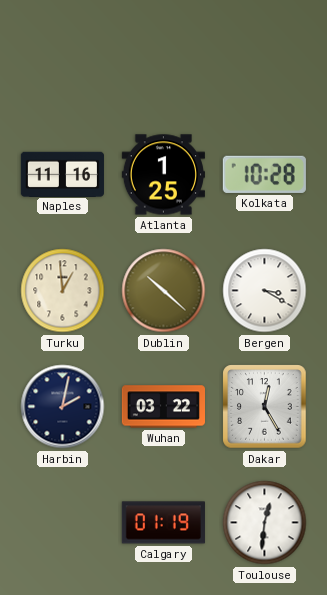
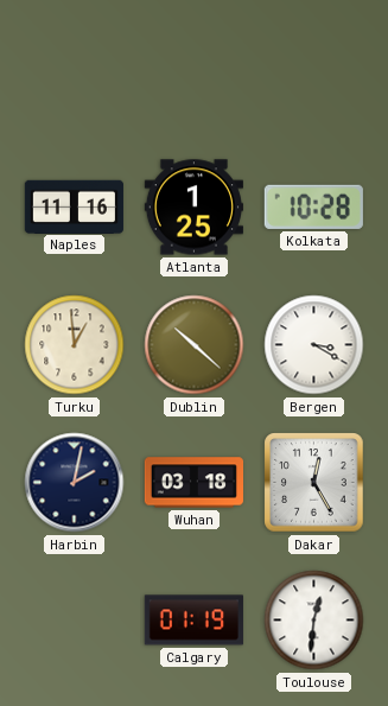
Wuhan: 03:22 -> 03:18
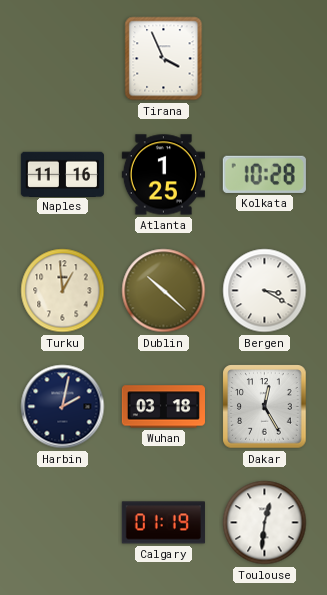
Tirana: none -> 3:56
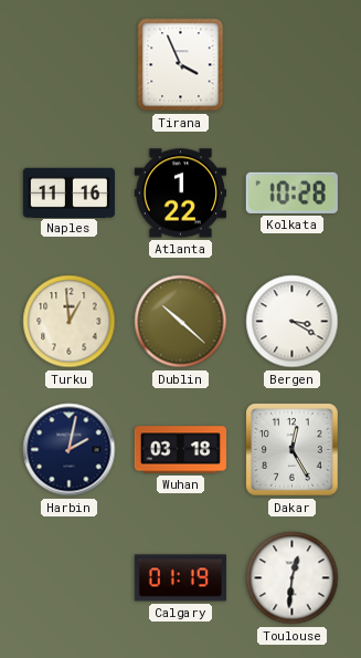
Atlanta: 1:25 -> 1:22
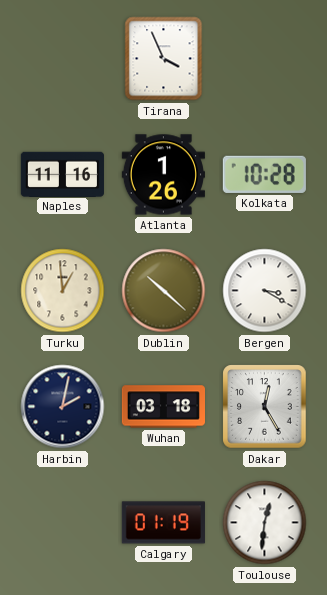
Atlanta: 1:22 -> 1:26
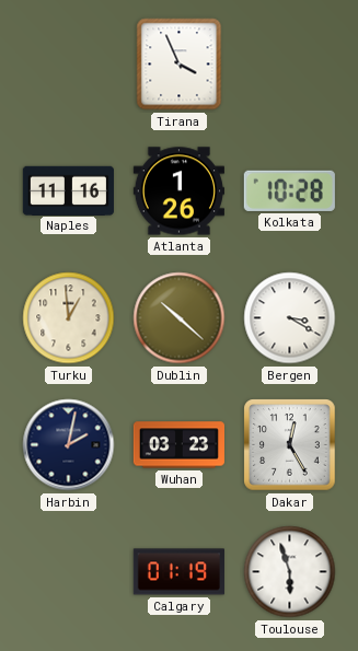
Wuhan: 03:18 -> 03:23
Toulouse: 12:31 -> 5:57
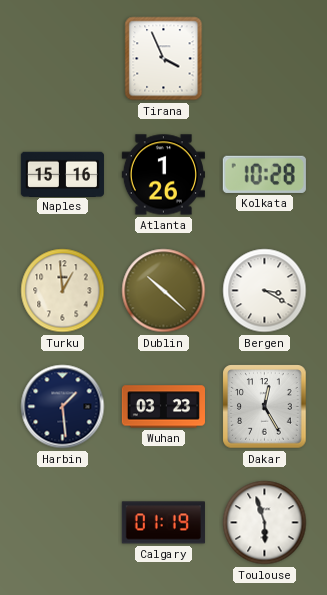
Naples: 11:16 -> 15:16
Harbin: 2:02 -> 1:29
